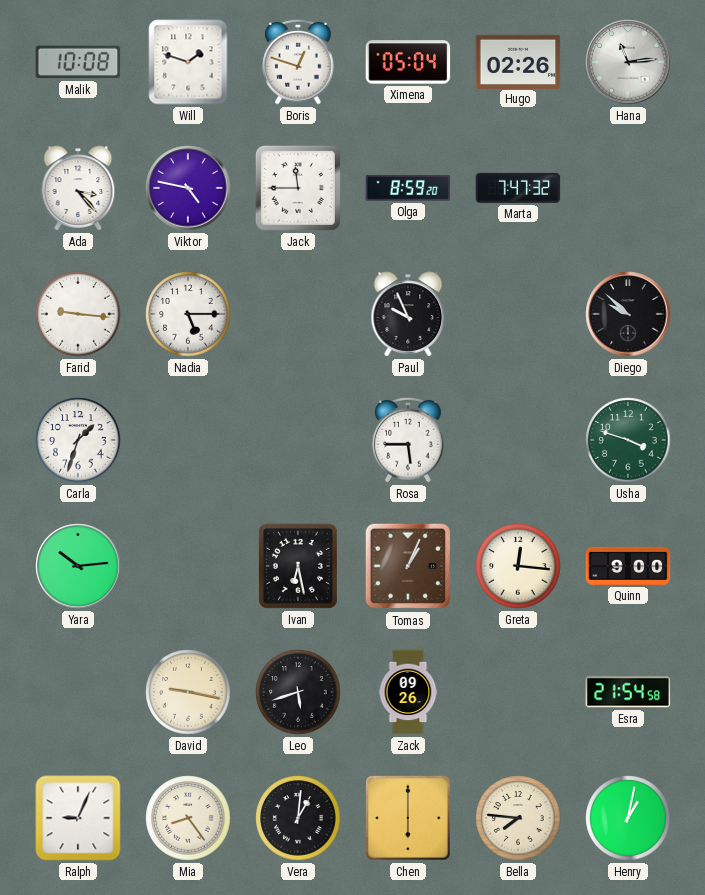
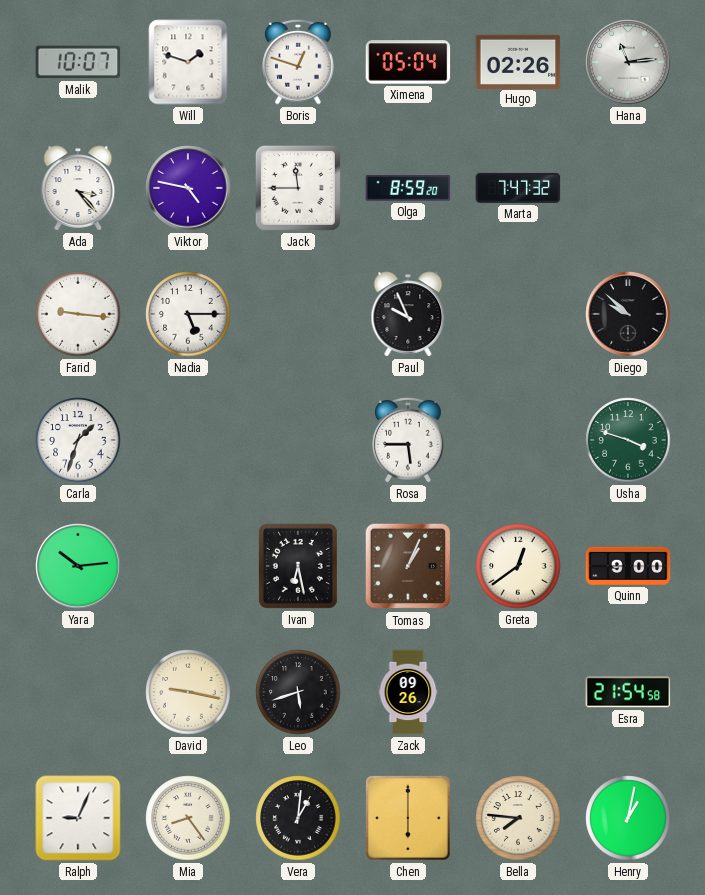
Malik: 10:08 -> 10:07
Greta: 12:16 -> 12:39
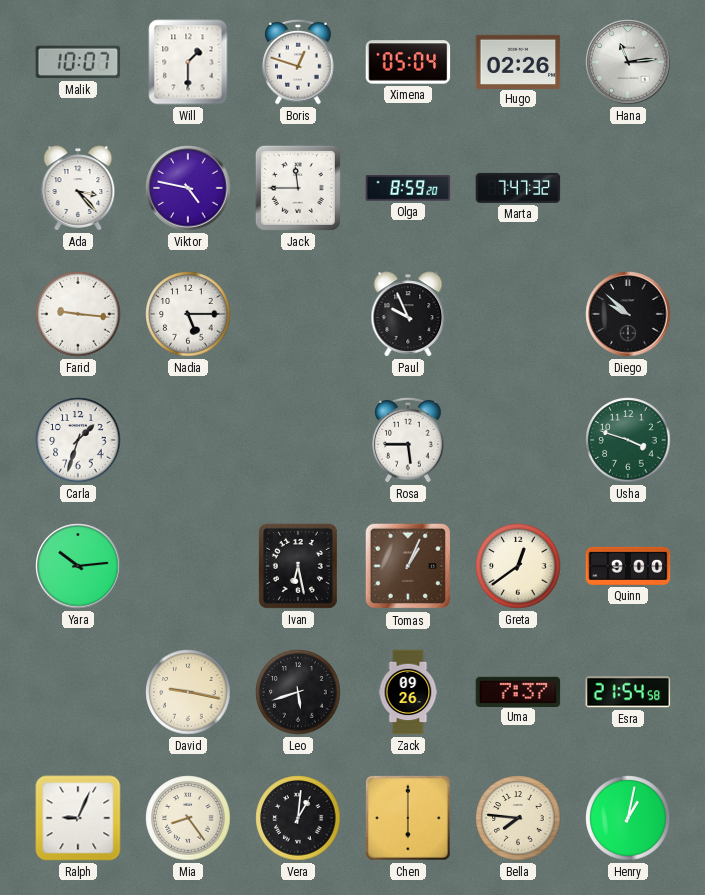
Will: 1:48 -> 1:30
Uma: none -> 7:37
